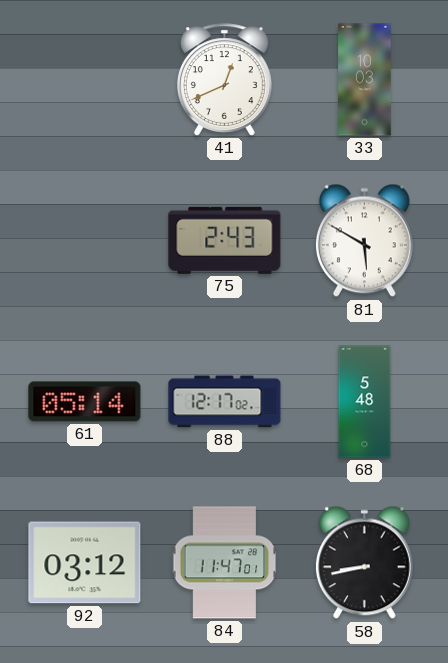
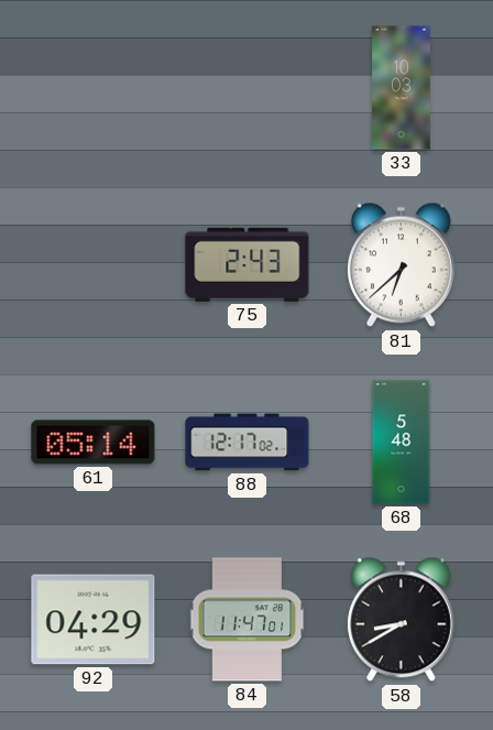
41: 12:41 -> none
81: 5:50 -> 6:38
92: 03:12 -> 04:29
58: 8:43 -> 8:40
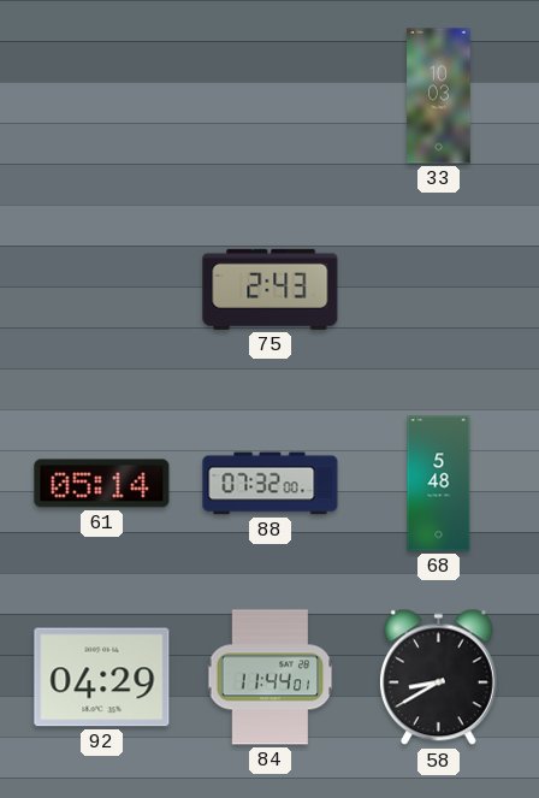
81: 6:38 -> none
88: 12:17 -> 07:32
84: 11:47 -> 11:44
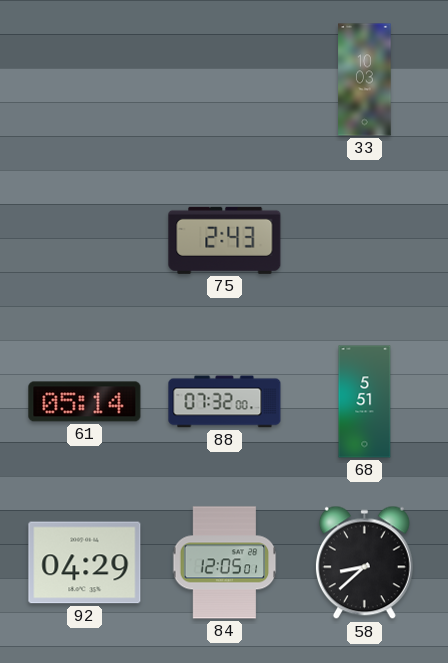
68: 5:48 -> 5:51
84: 11:44 -> 12:05
58: 8:40 -> 8:38
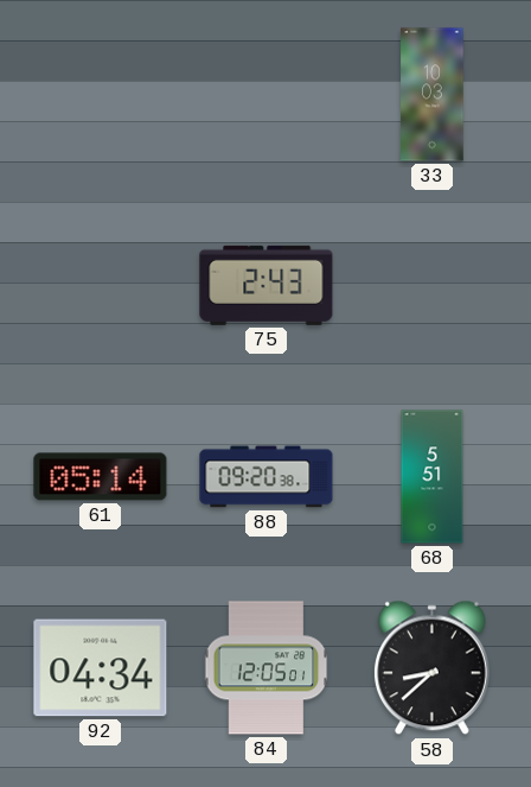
88: 07:32 -> 09:20
92: 04:29 -> 04:34
